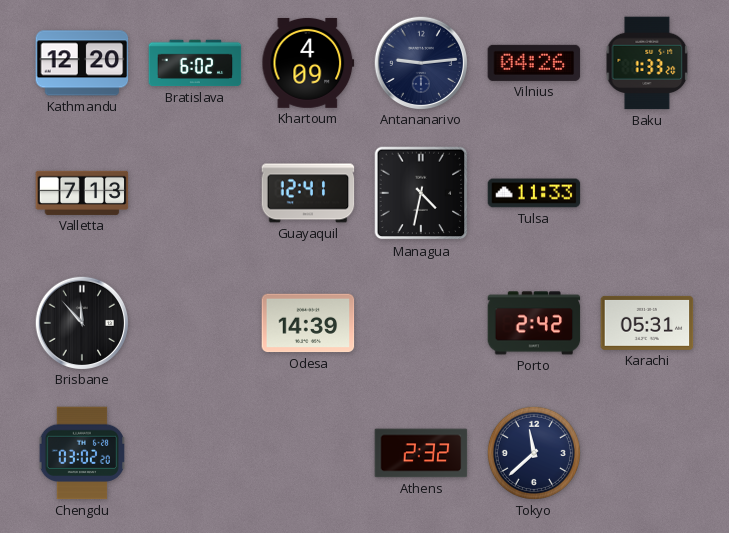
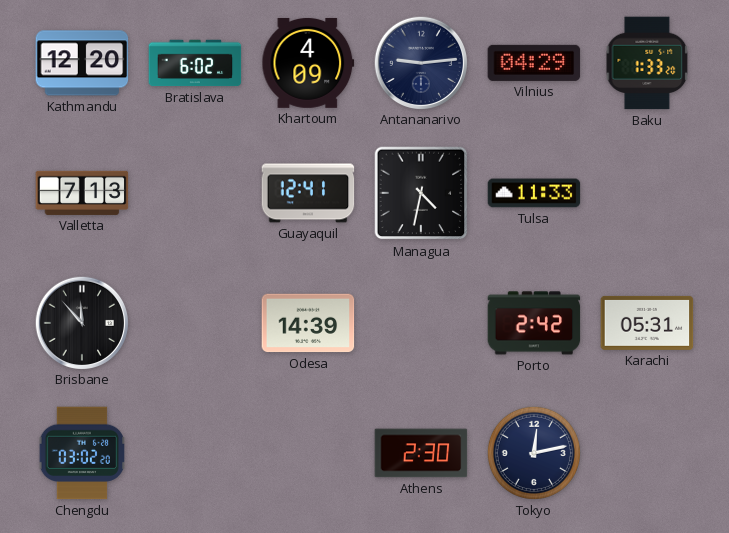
Vilnius: 04:26 -> 04:29
Athens: 2:32 -> 2:30
Tokyo: 11:38 -> 12:13
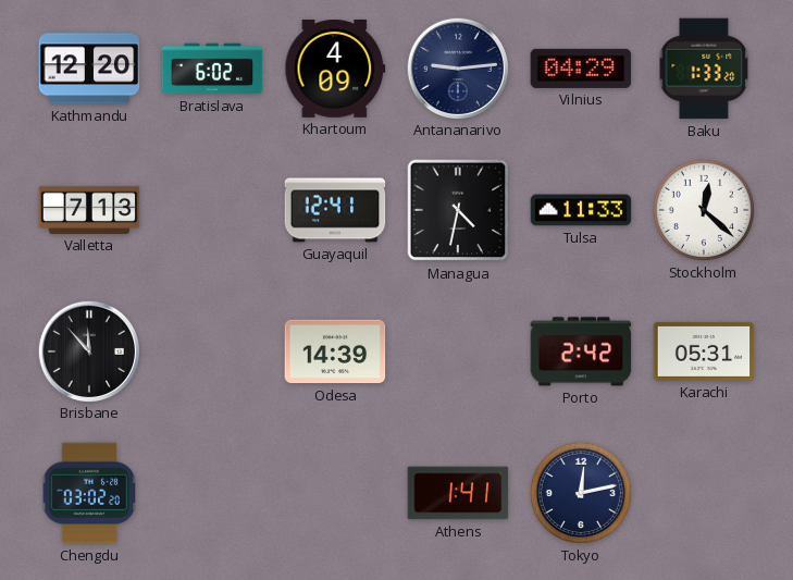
Stockholm: none -> 12:22
Athens: 2:30 -> 1:41
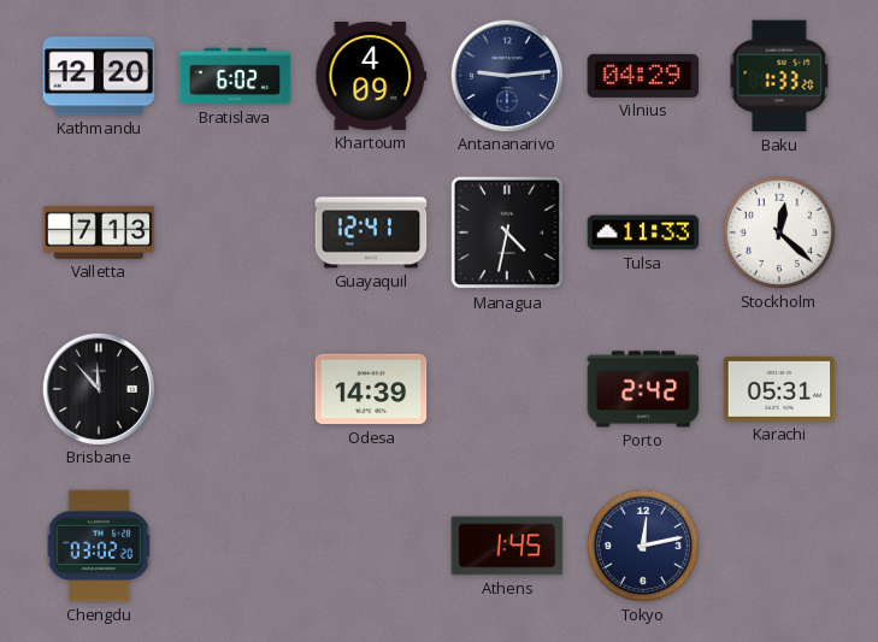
Athens: 1:41 -> 1:45
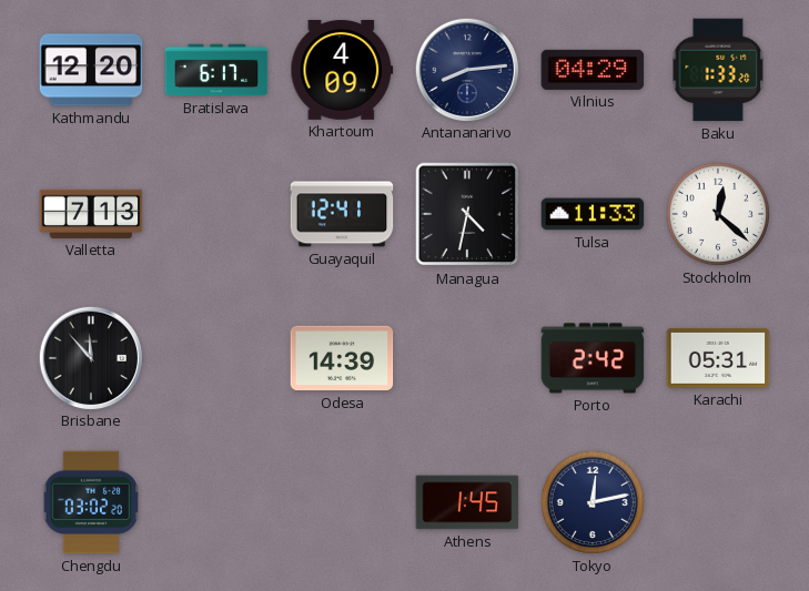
Bratislava: 6:02 -> 6:17
Antananarivo: 9:14 -> 8:14
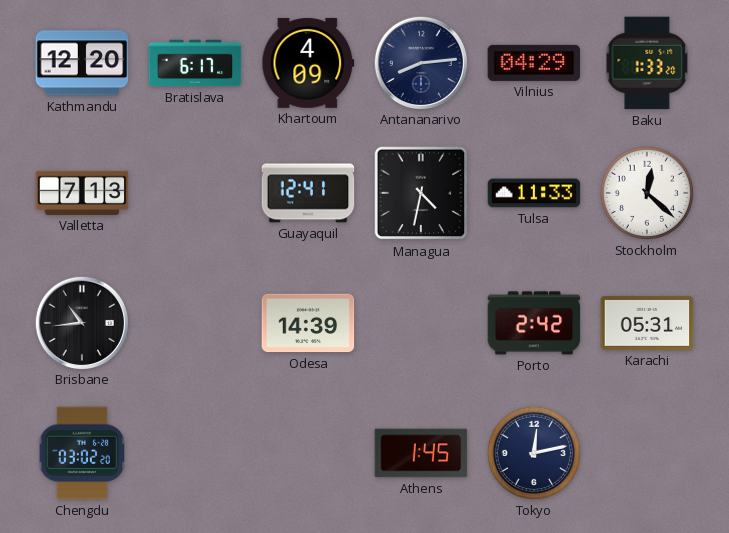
Brisbane: 11:53 -> 10:44
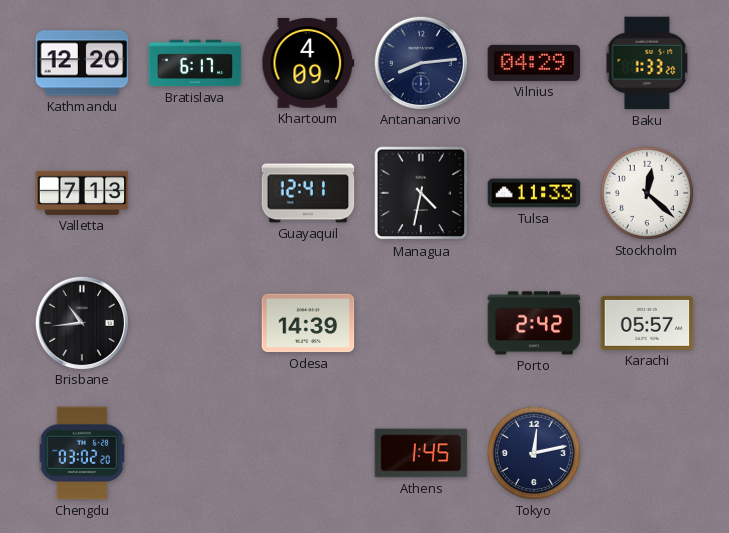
Karachi: 05:31 -> 05:57
